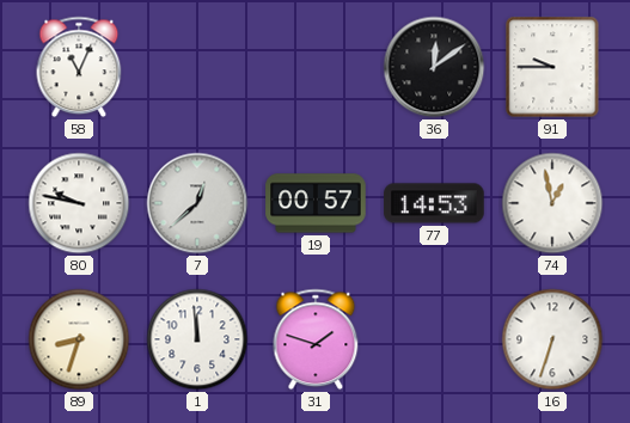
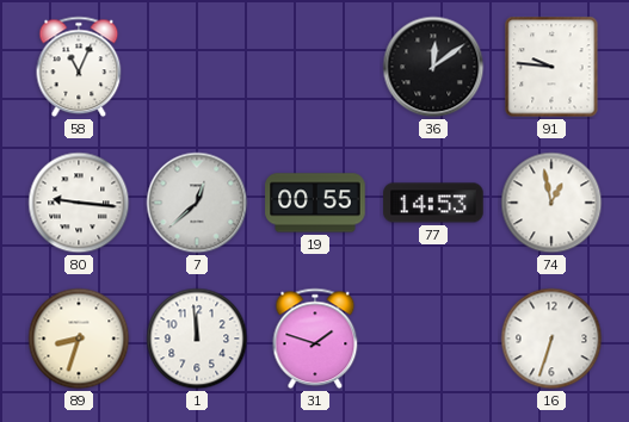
91: 9:45 -> 9:46
80: 9:47 -> 9:16
19: 00:57 -> 00:55
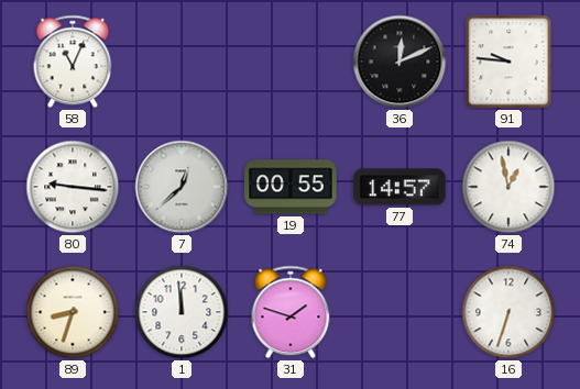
36: 12:09 -> 12:11
77: 14:53 -> 14:57
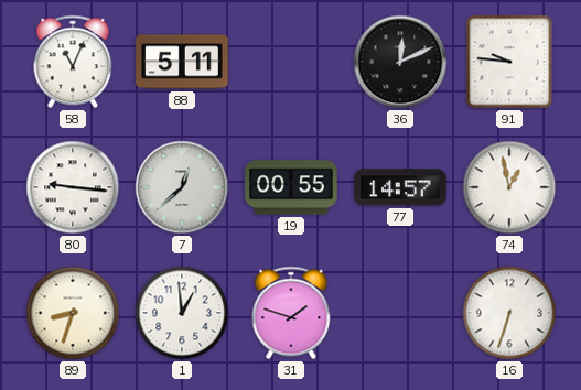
88: none -> 5:11
1: 11:59 -> 12:59
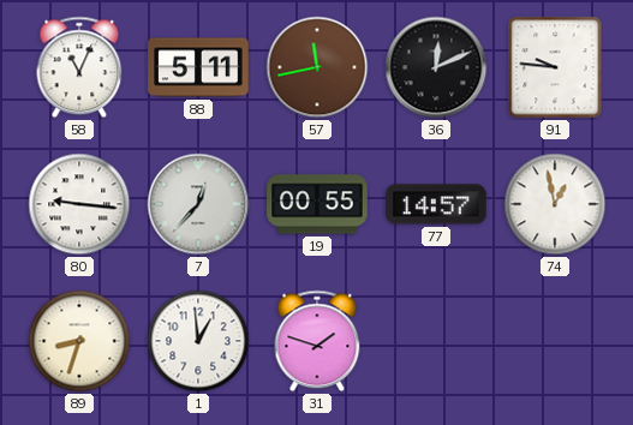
57: none -> 11:43
7: 12:38 -> 12:37
16: 6:33 -> none
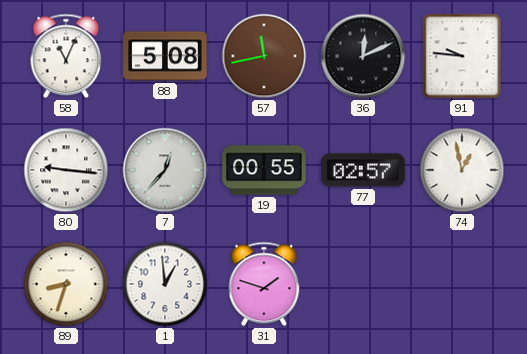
88: 5:11 -> 5:08
77: 14:57 -> 02:57
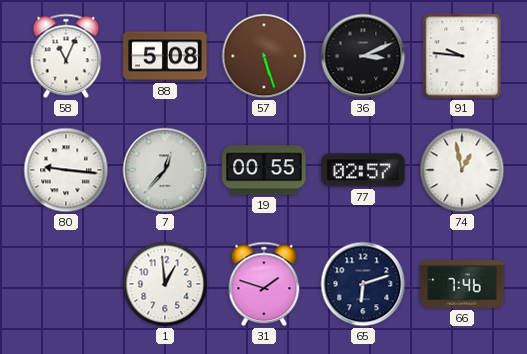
57: 11:43 -> 5:27
36: 12:11 -> 3:11
89: 8:33 -> none
65: none -> 6:12
66: none -> 7:46
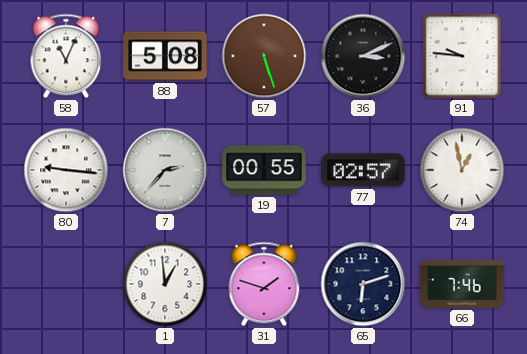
7: 12:37 -> 2:37
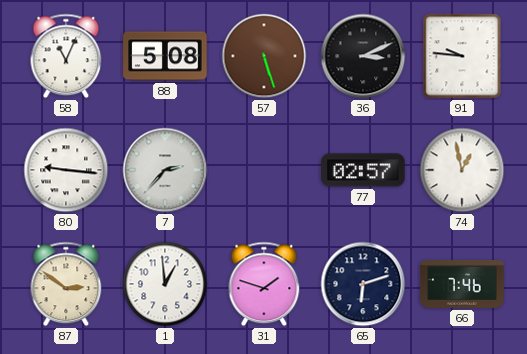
19: 00:55 -> none
87: none -> 2:51
